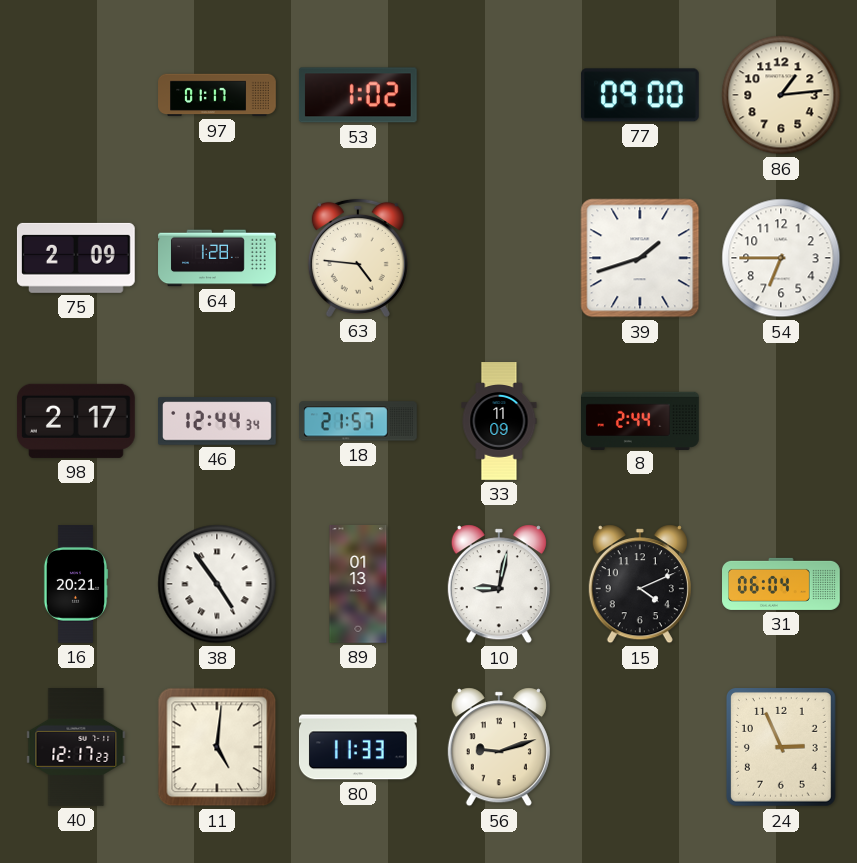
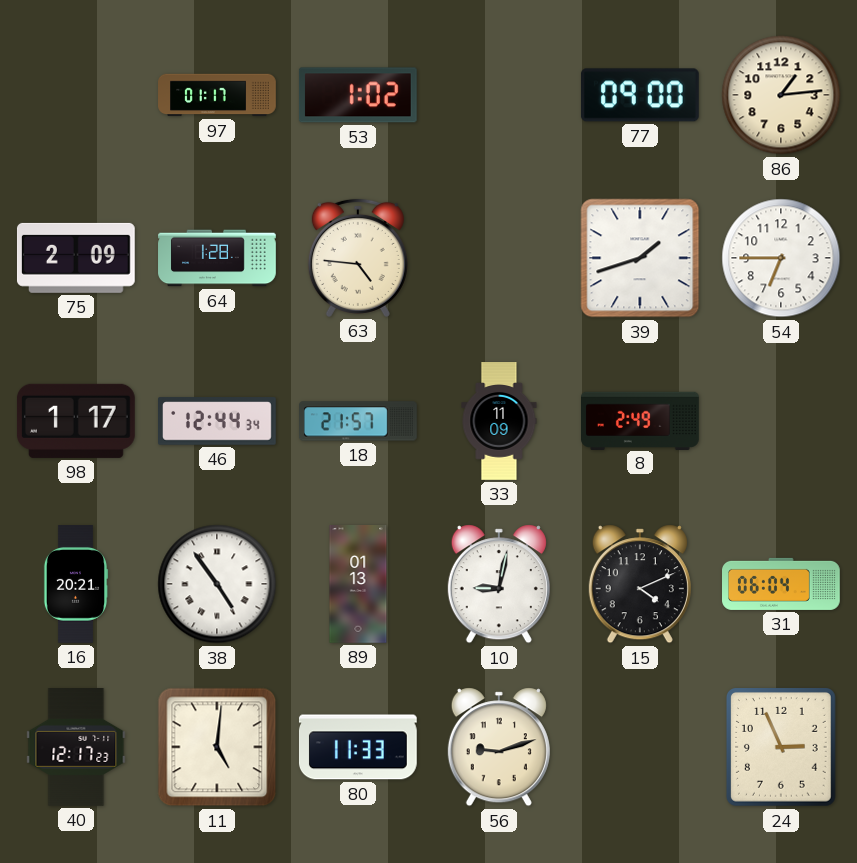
98: 2:17 -> 1:17
8: 2:44 -> 2:49
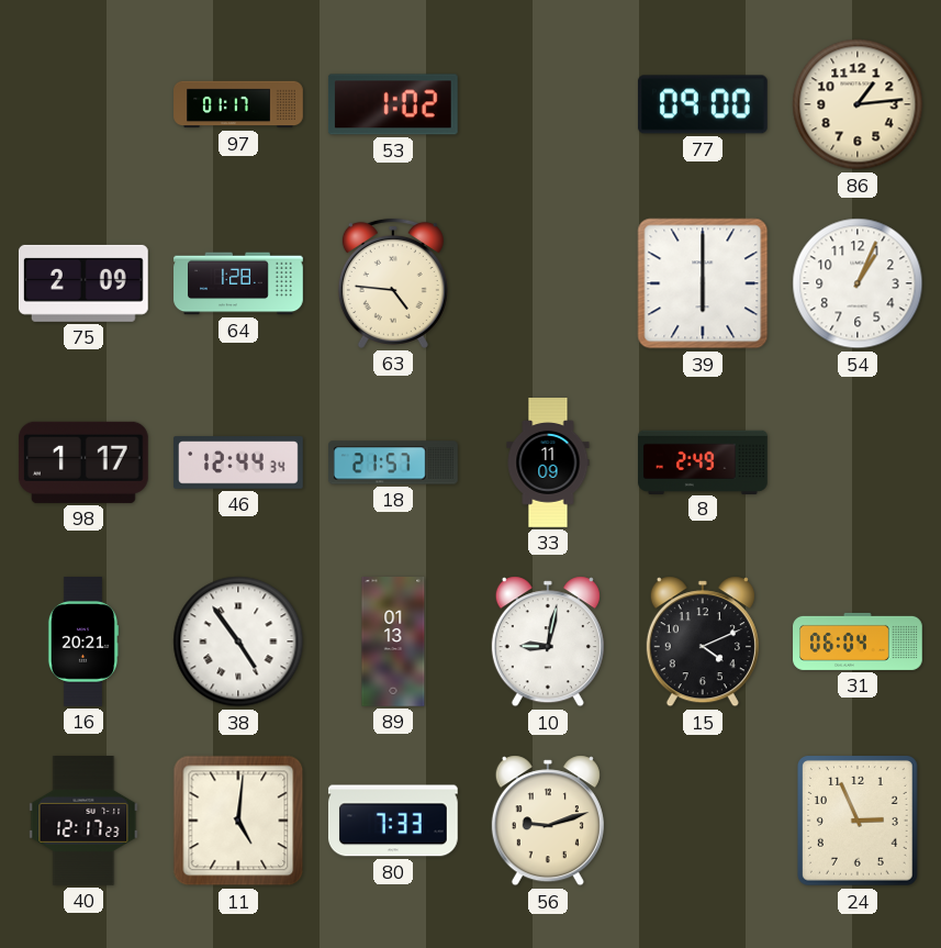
39: 1:42 -> 6:00
54: 6:45 -> 1:04
80: 11:33 -> 7:33
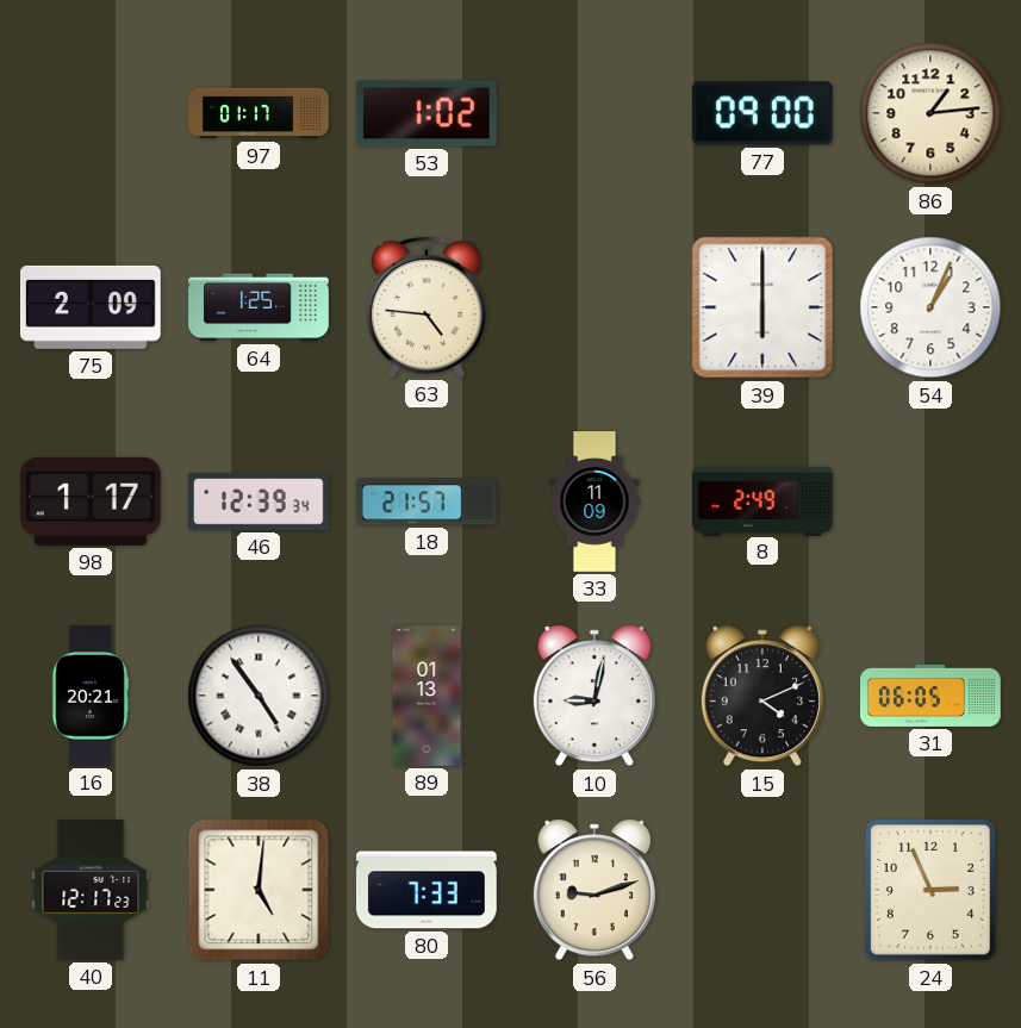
64: 1:28 -> 1:25
46: 12:44 -> 12:39
31: 06:04 -> 06:05
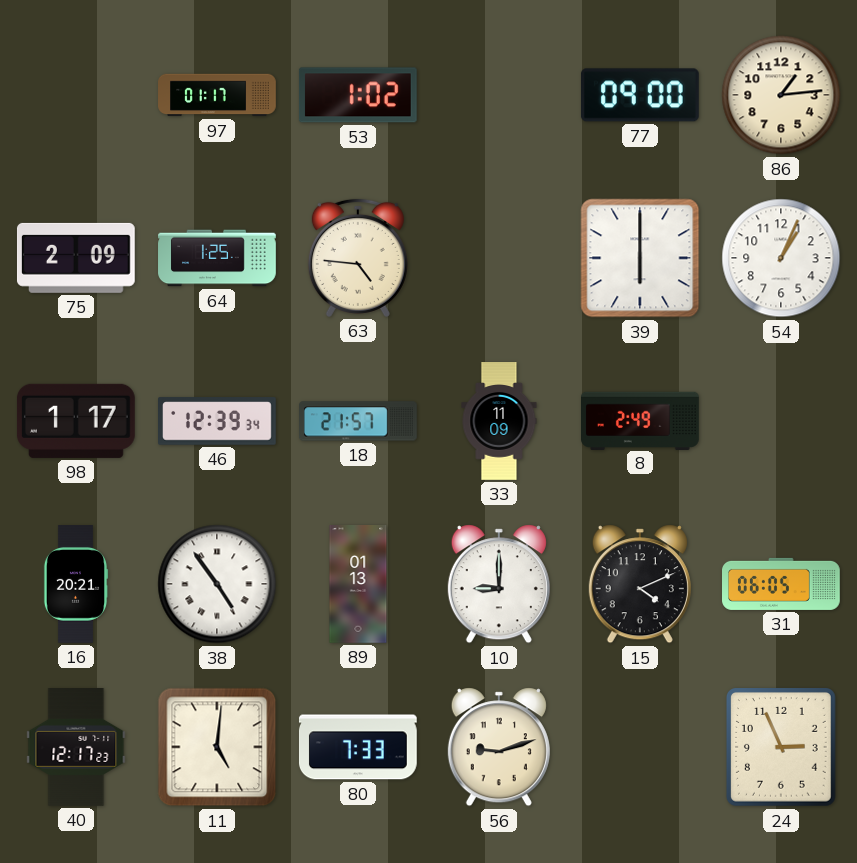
10: 9:02 -> 9:00
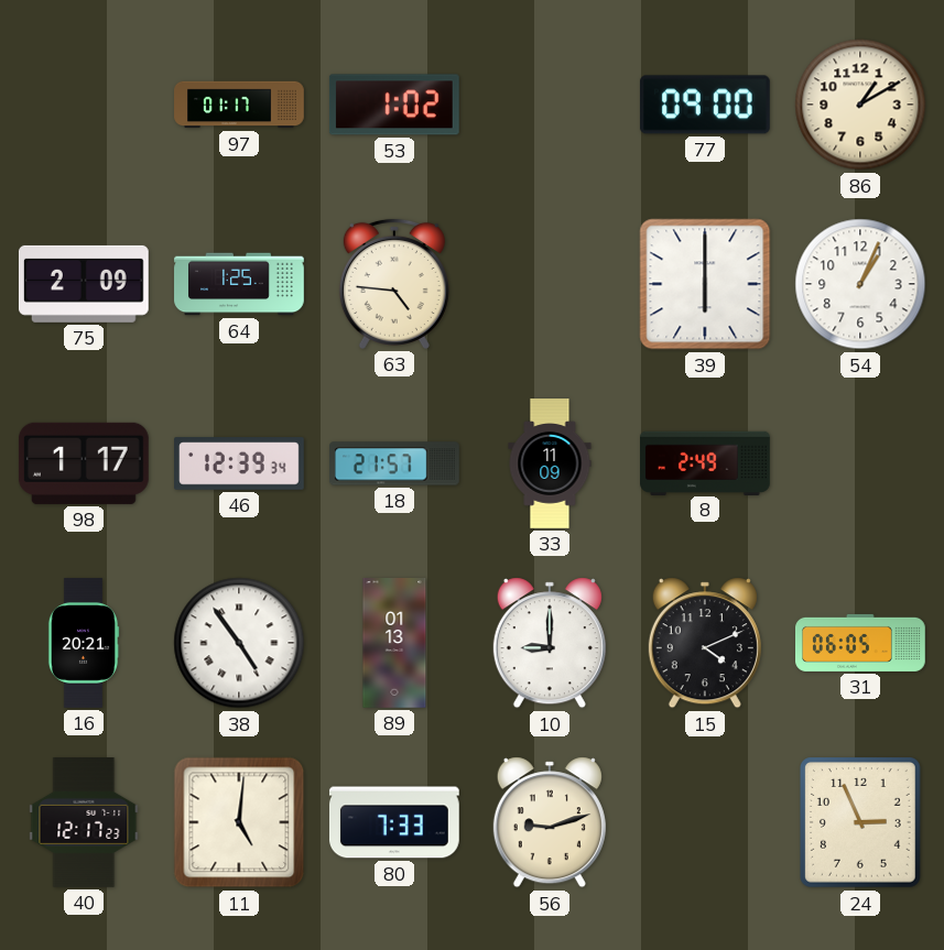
86: 1:14 -> 1:10
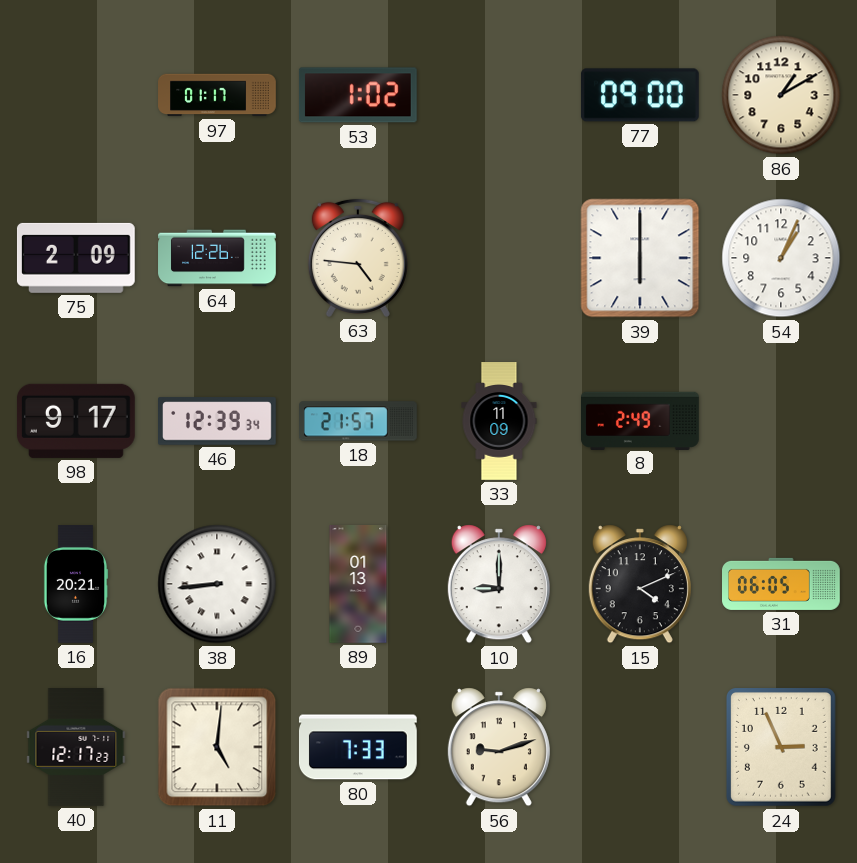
64: 1:25 -> 12:26
98: 1:17 -> 9:17
38: 4:54 -> 8:44
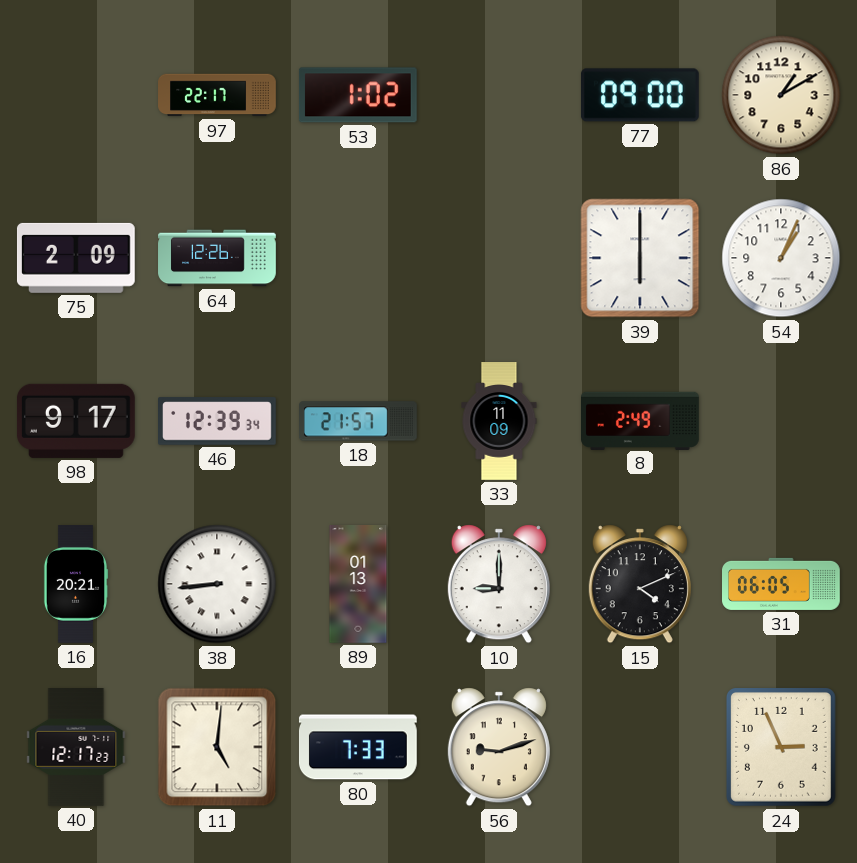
97: 01:17 -> 22:17
63: 4:46 -> none
